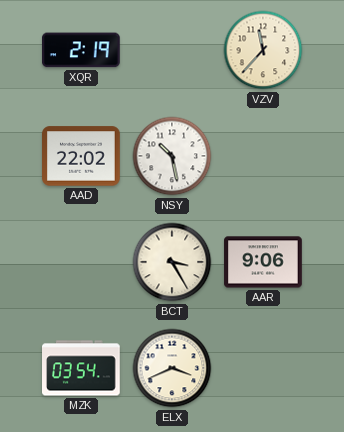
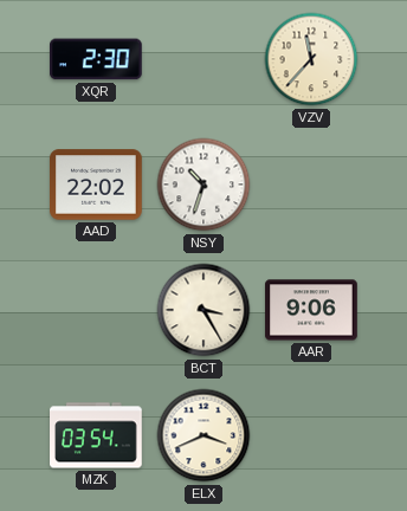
XQR: 2:19 -> 2:30
NSY: 10:28 -> 10:33
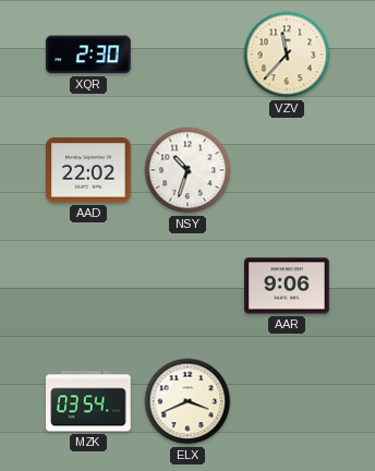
BCT: 3:25 -> none
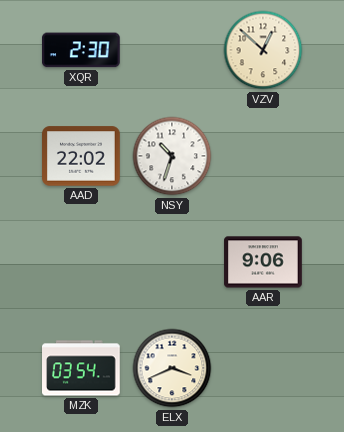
VZV: 11:37 -> 12:52
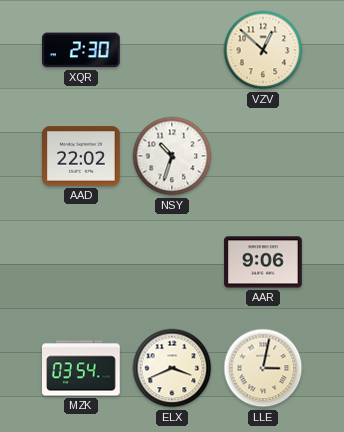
LLE: none -> 3:02
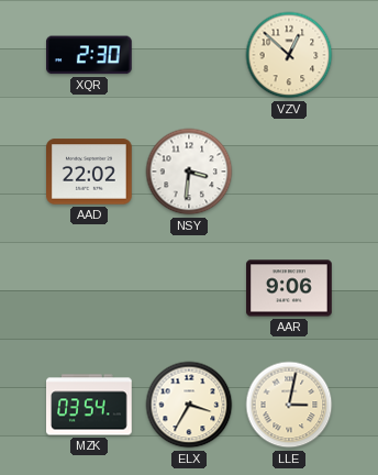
NSY: 10:33 -> 3:31
ELX: 3:41 -> 3:35
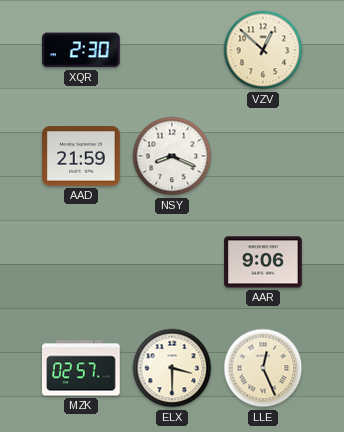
AAD: 22:02 -> 21:59
NSY: 3:31 -> 8:19
MZK: 03:54 -> 02:57
ELX: 3:35 -> 3:30
LLE: 3:02 -> 12:26
